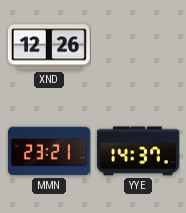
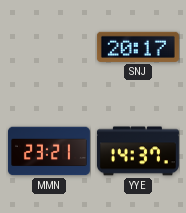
XND: 12:26 -> none
SNJ: none -> 20:17
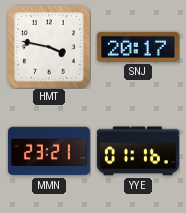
HMT: none -> 3:47
YYE: 14:37 -> 01:16
